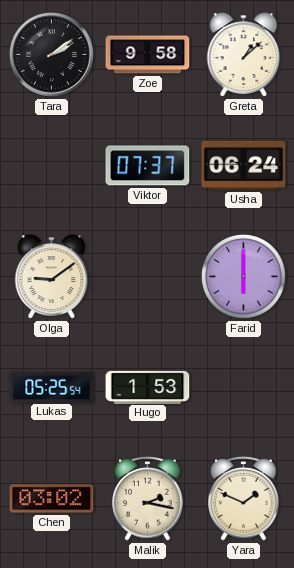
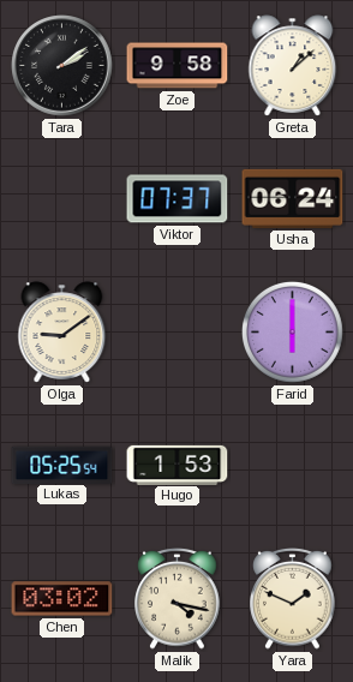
Malik: 2:17 -> 4:17
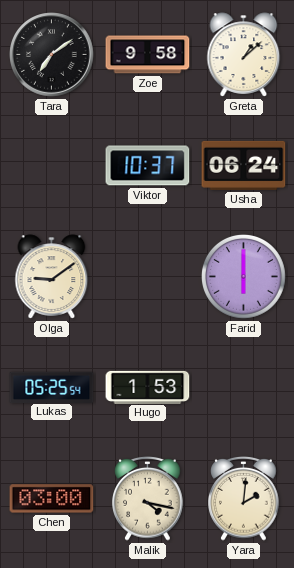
Tara: 2:09 -> 7:09
Viktor: 07:37 -> 10:37
Chen: 03:02 -> 03:00
Yara: 1:49 -> 2:01
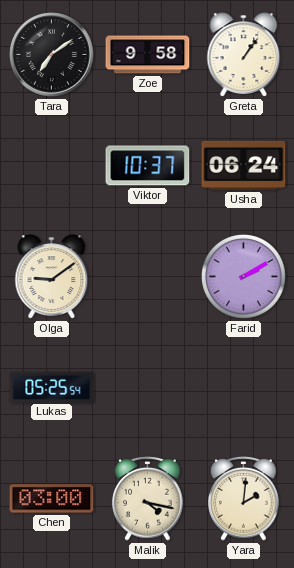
Greta: 1:08 -> 1:06
Farid: 6:00 -> 2:10
Hugo: 1:53 -> none
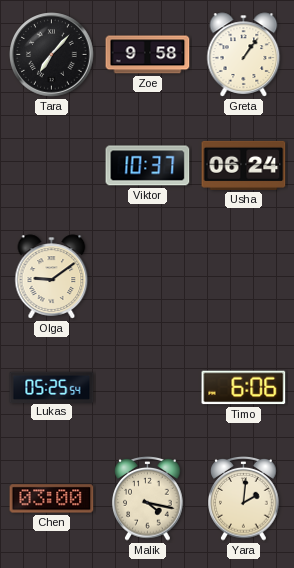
Tara: 7:09 -> 7:07
Farid: 2:10 -> none
Timo: none -> 6:06
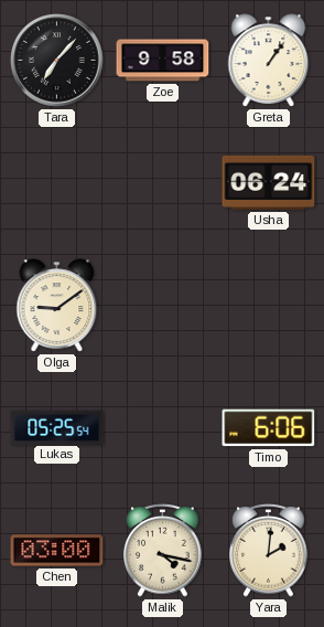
Viktor: 10:37 -> none
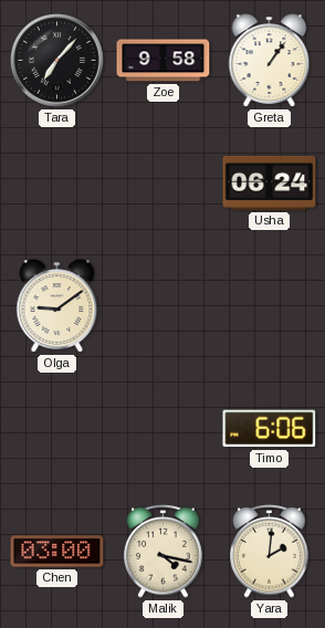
Lukas: 05:25 -> none
